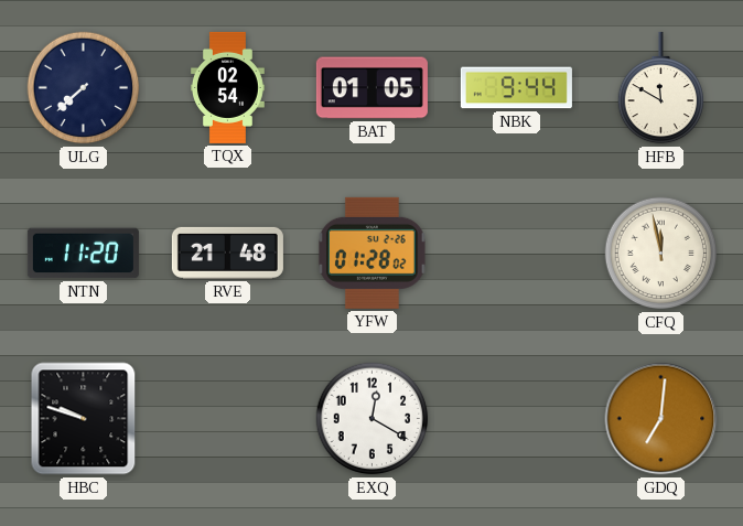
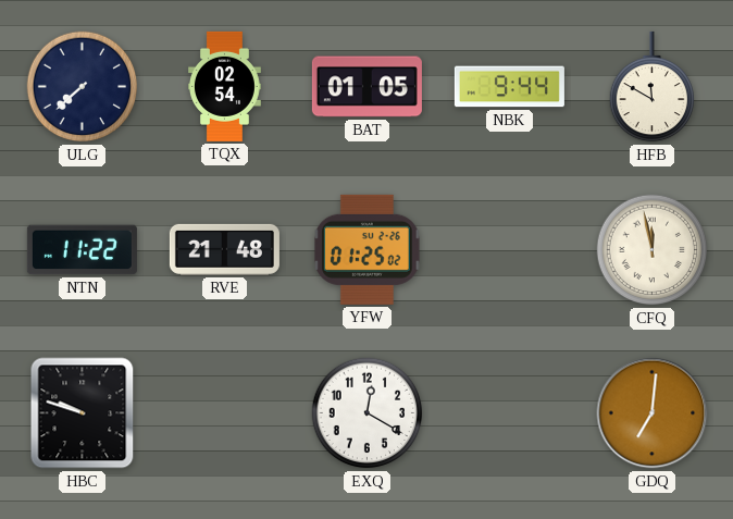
NTN: 11:20 -> 11:22
YFW: 01:28 -> 01:25
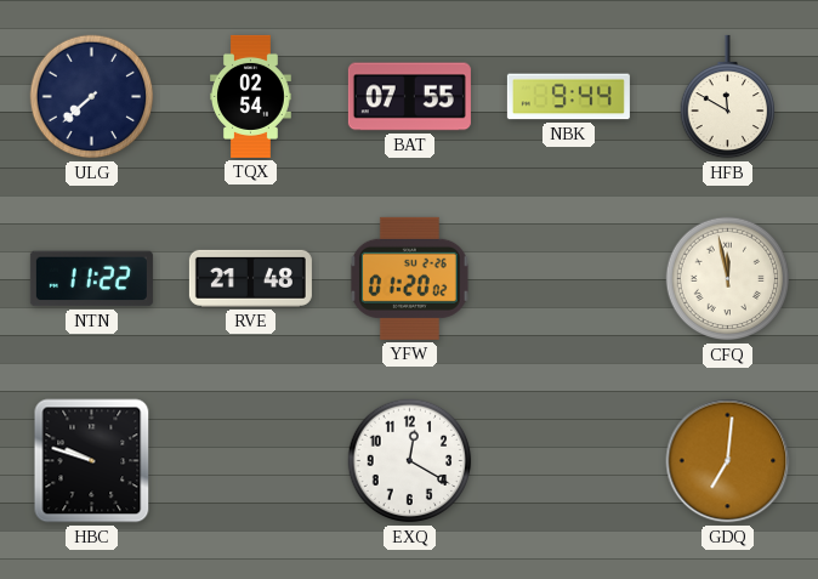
BAT: 01:05 -> 07:55
YFW: 01:25 -> 01:20
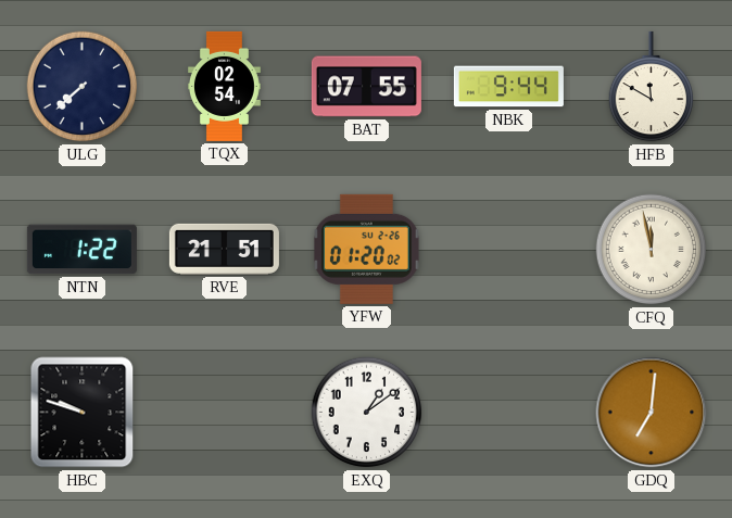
NTN: 11:22 -> 1:22
RVE: 21:48 -> 21:51
EXQ: 12:20 -> 1:09
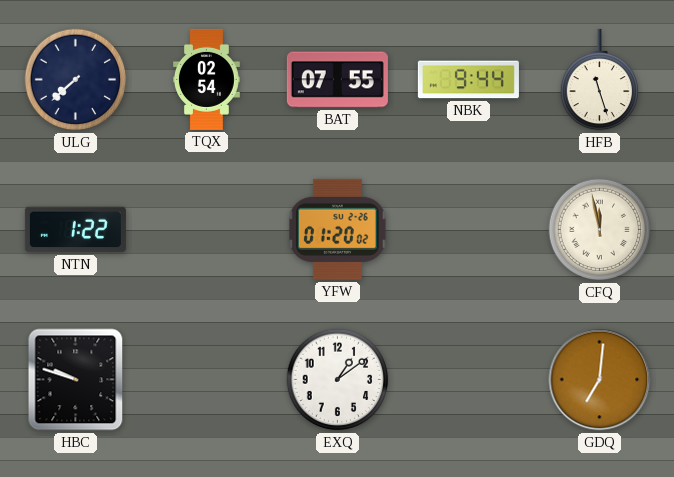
HFB: 11:50 -> 11:27
RVE: 21:51 -> none
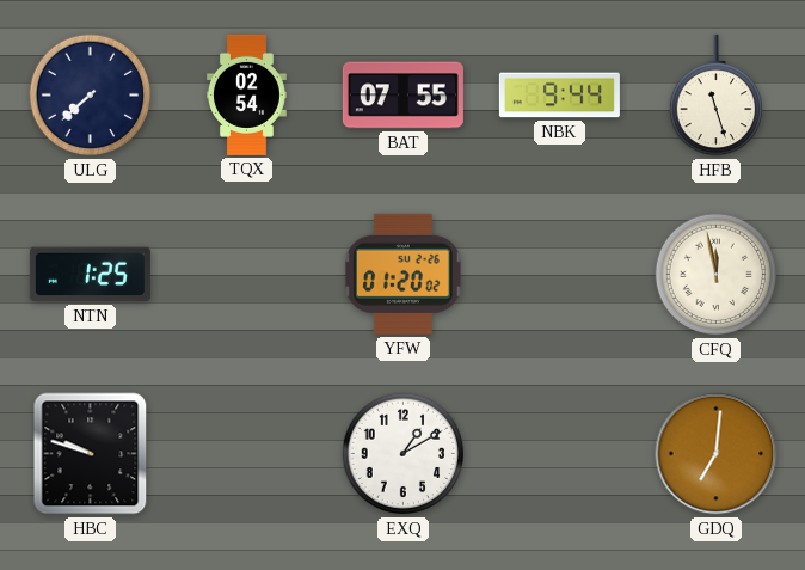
NTN: 1:22 -> 1:25
EXQ: 1:09 -> 1:10
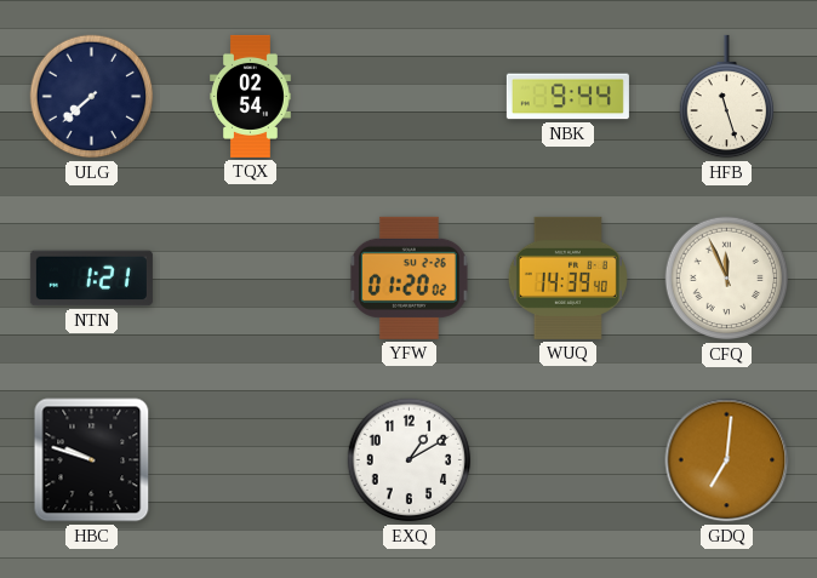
BAT: 07:55 -> none
NTN: 1:25 -> 1:21
WUQ: none -> 14:39
CFQ: 11:58 -> 11:56
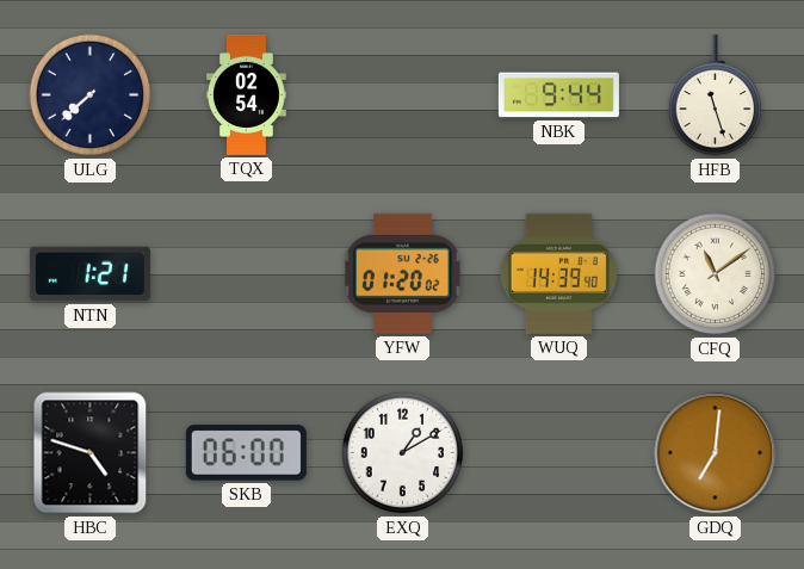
CFQ: 11:56 -> 11:09
HBC: 9:48 -> 4:48
SKB: none -> 06:00
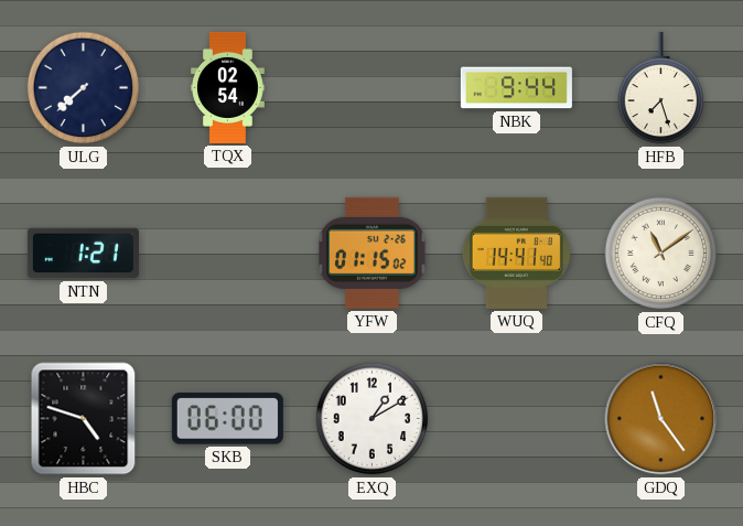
HFB: 11:27 -> 7:27
YFW: 01:20 -> 01:15
WUQ: 14:39 -> 14:41
GDQ: 7:01 -> 11:24
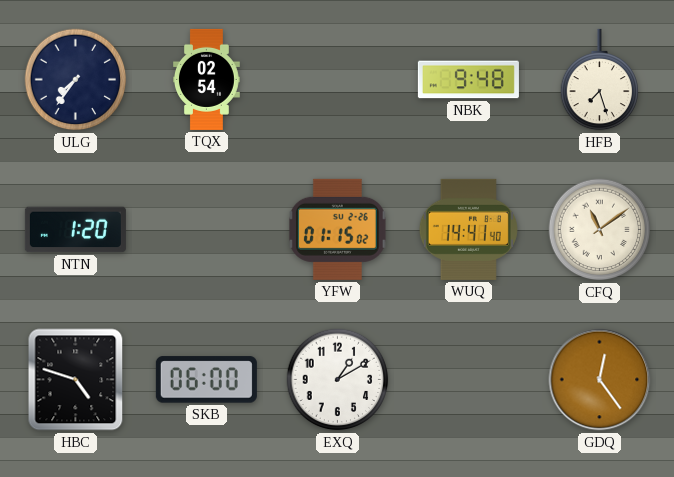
ULG: 7:38 -> 7:36
NBK: 9:44 -> 9:48
NTN: 1:21 -> 1:20
GDQ: 11:24 -> 12:24
